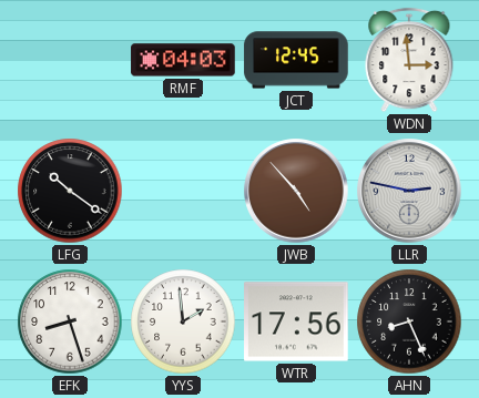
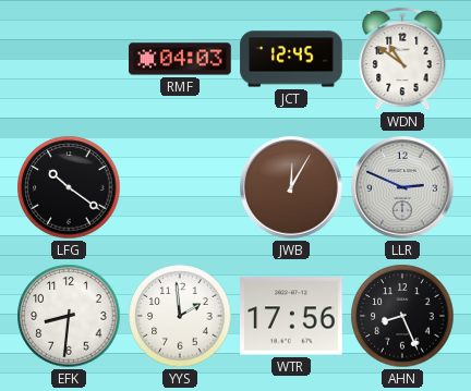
WDN: 2:59 -> 10:51
JWB: 4:53 -> 12:05
LLR: 2:47 -> 2:49
EFK: 8:27 -> 8:31
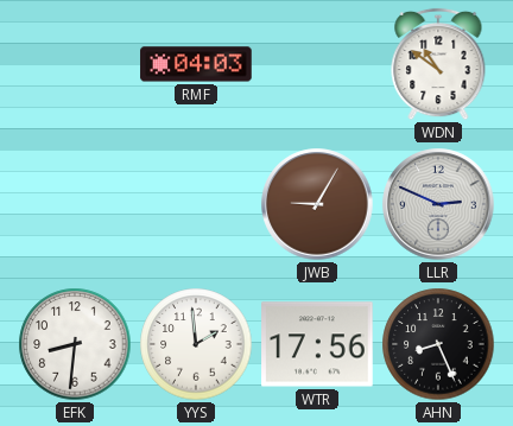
JCT: 12:45 -> none
LFG: 10:21 -> none
JWB: 12:05 -> 9:05
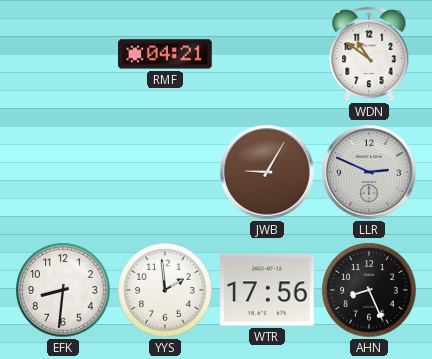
RMF: 04:03 -> 04:21
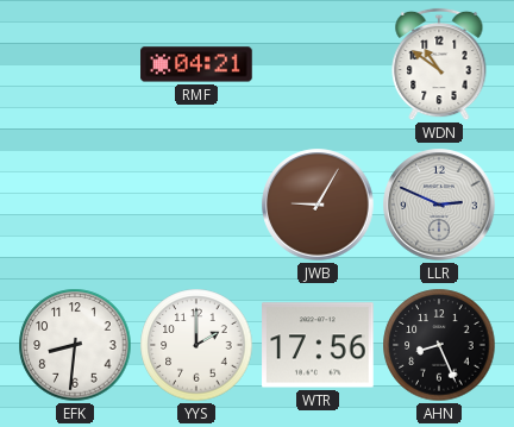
YYS: 1:59 -> 2:00
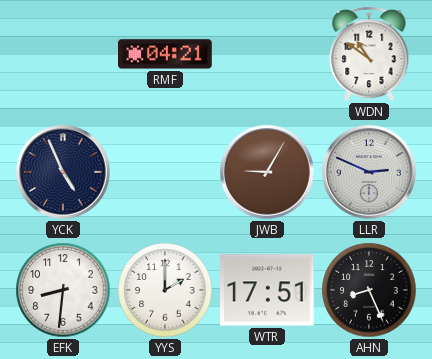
YCK: none -> 4:56
WTR: 17:56 -> 17:51
